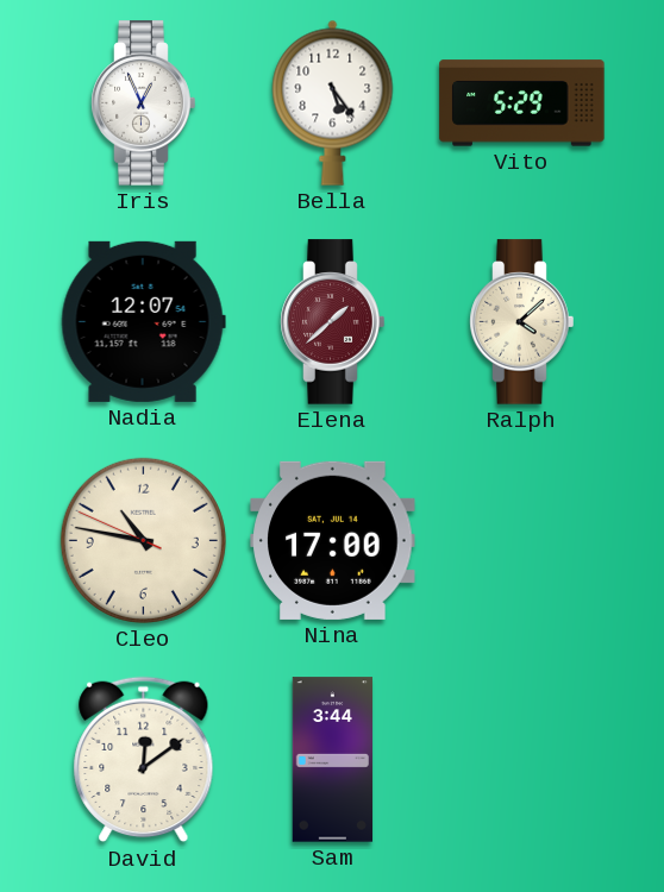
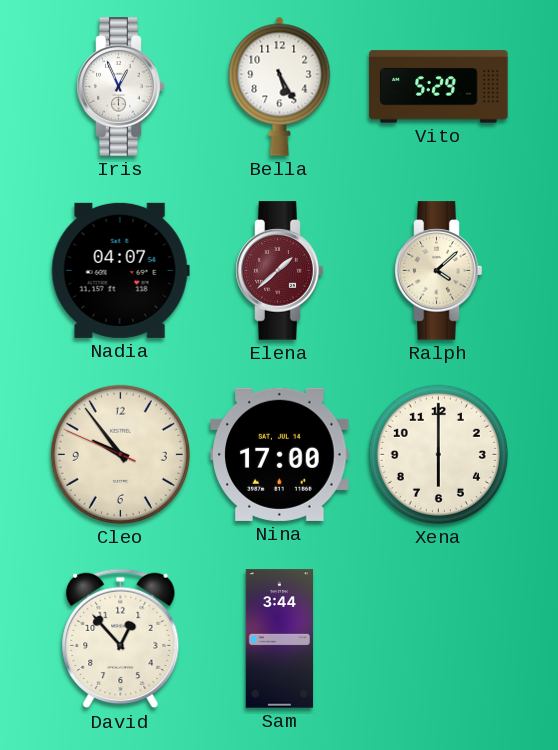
Bella: 5:24 -> 5:25
Nadia: 12:07 -> 04:07
Cleo: 10:46 -> 9:53
Xena: none -> 6:00
David: 12:09 -> 12:53
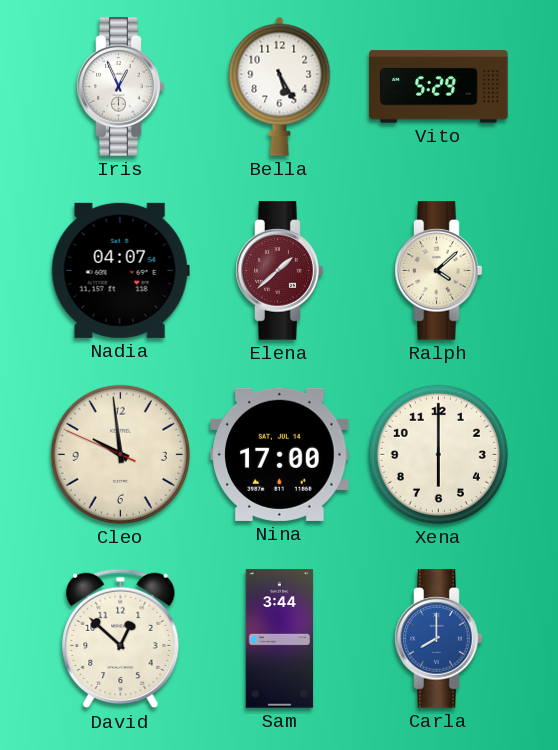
Cleo: 9:53 -> 9:58
David: 12:53 -> 12:52
Carla: none -> 8:00
